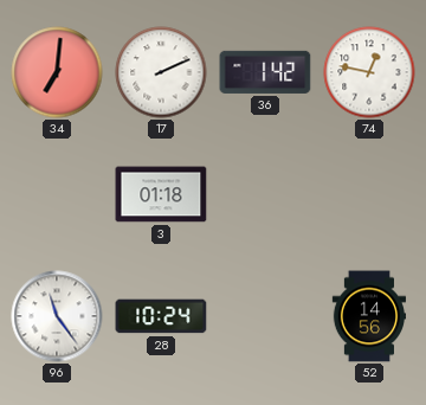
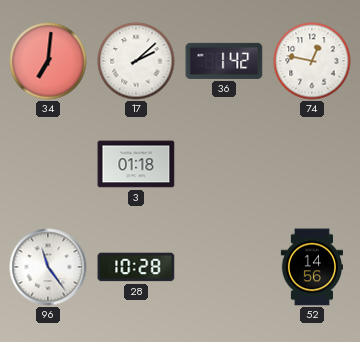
17: 2:11 -> 2:08
28: 10:24 -> 10:28
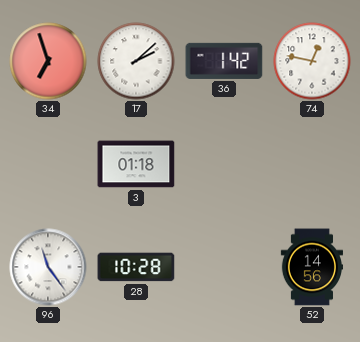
34: 7:01 -> 6:57
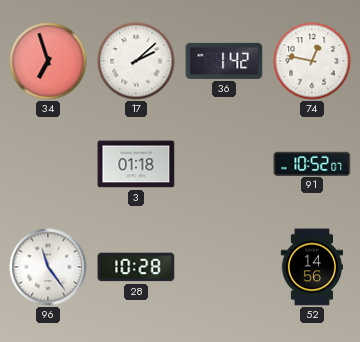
91: none -> 10:52
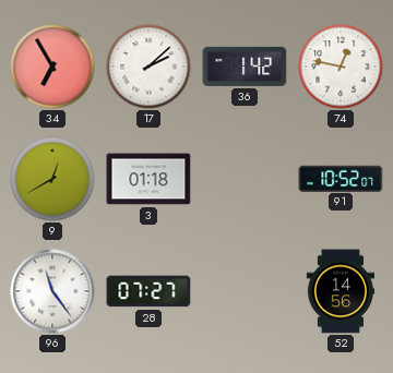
34: 6:57 -> 6:55
9: none -> 12:40
28: 10:28 -> 07:27
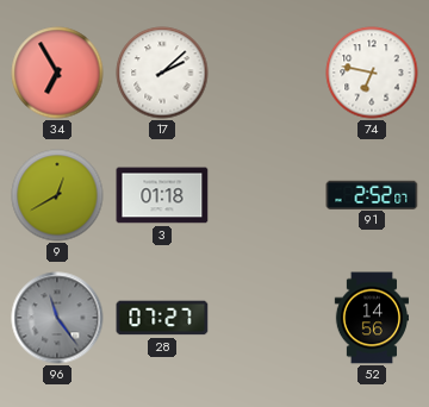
36: 1:42 -> none
74: 12:47 -> 6:47
91: 10:52 -> 2:52
96 dial: white -> grey
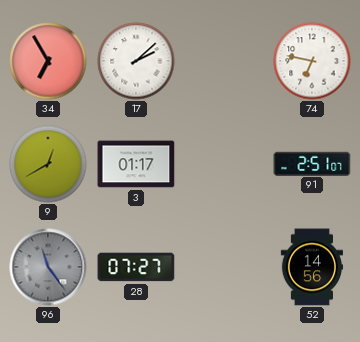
3: 01:18 -> 01:17
91: 2:52 -> 2:51
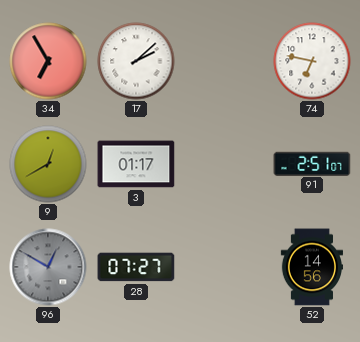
96: 11:24 -> 12:50
